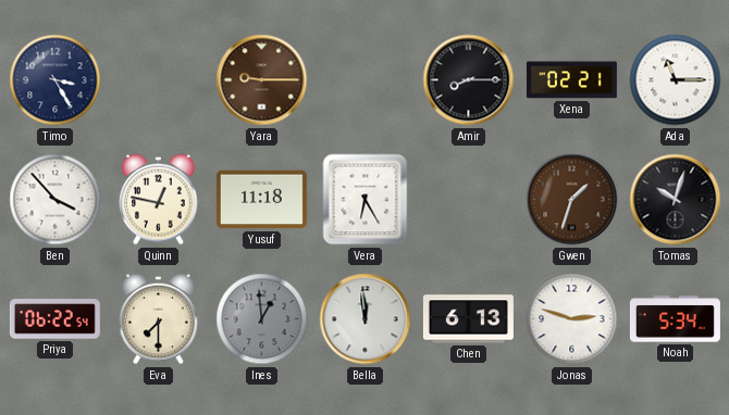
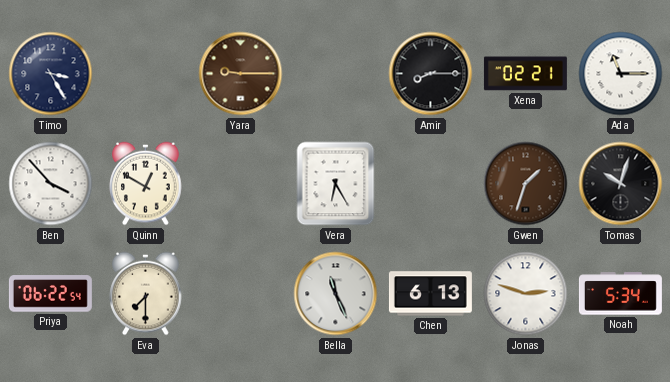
Quinn: 12:47 -> 12:50
Yusuf: 11:18 -> none
Ines: 12:59 -> none
Bella: 11:59 -> 11:26
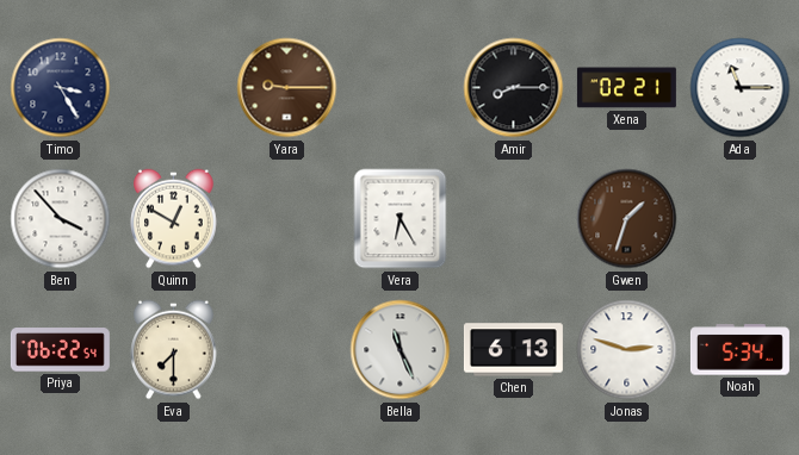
Tomas: 10:03 -> none
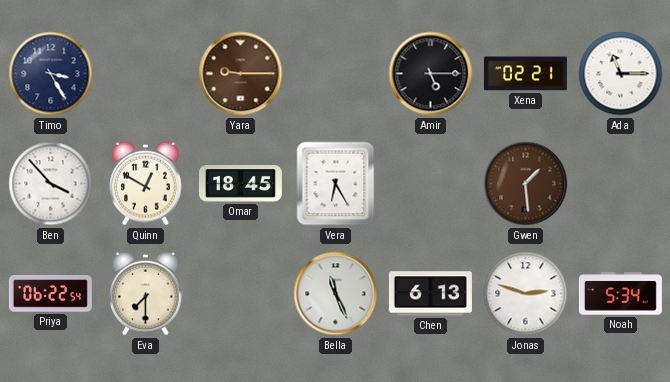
Amir: 8:15 -> 5:15
Omar: none -> 18:45
Gwen: 1:33 -> 1:29
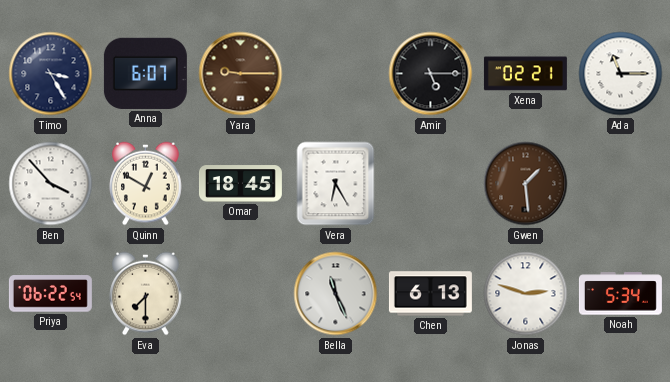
Anna: none -> 6:07
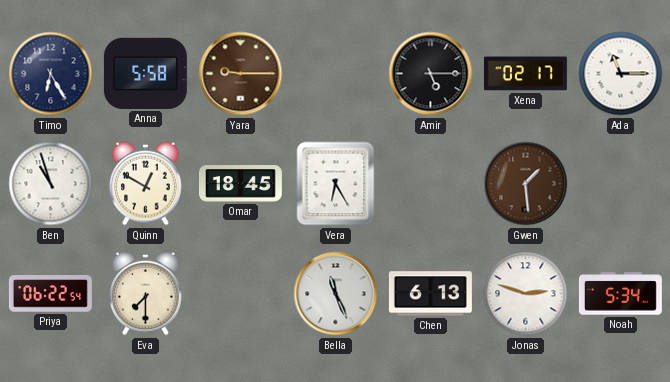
Timo: 3:25 -> 6:25
Anna: 6:07 -> 5:58
Xena: 02:21 -> 02:17
Ben: 3:53 -> 10:57
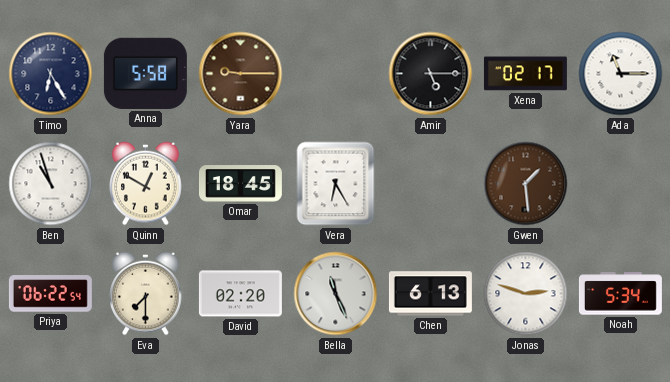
David: none -> 02:20
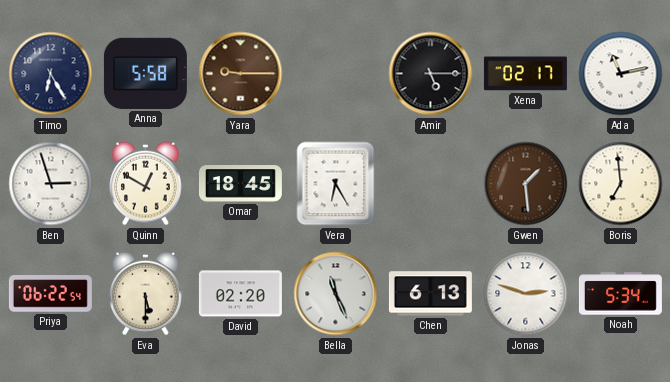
Ada: 11:15 -> 11:13
Ben: 10:57 -> 2:57
Boris: none -> 6:59
Eva: 7:30 -> 5:30
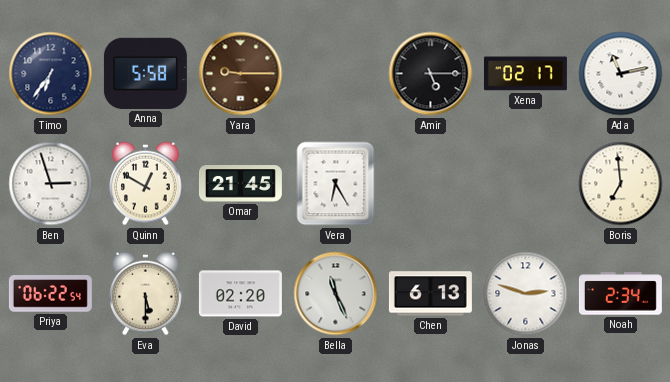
Timo: 6:25 -> 6:36
Omar: 18:45 -> 21:45
Gwen: 1:29 -> none
Noah: 5:34 -> 2:34
